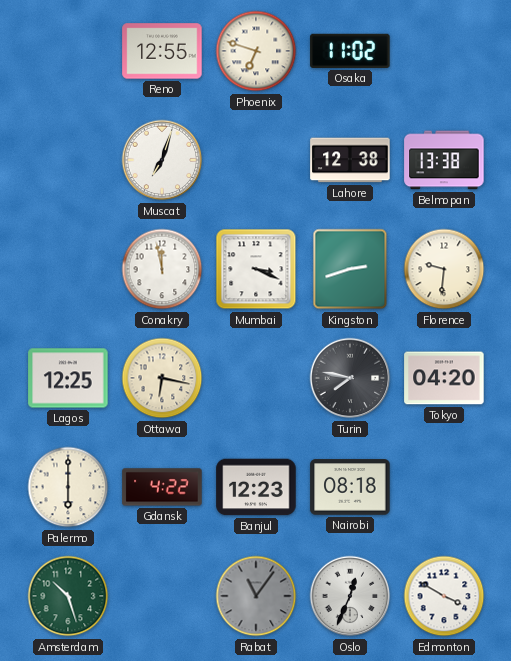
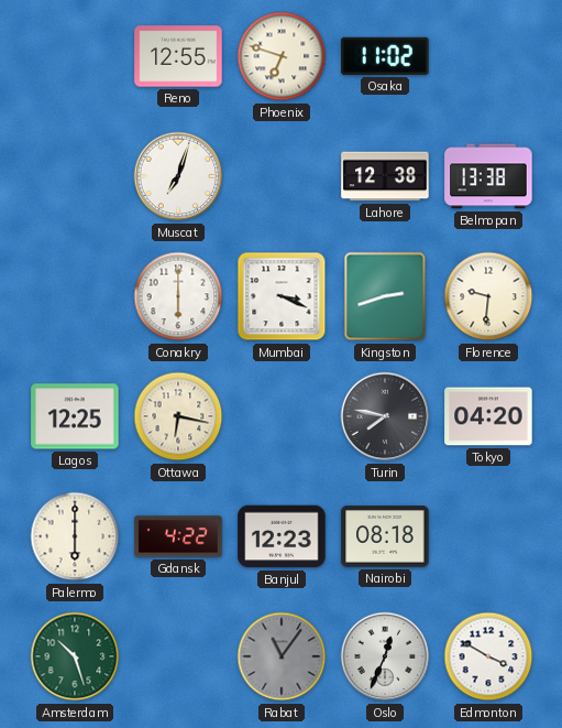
Conakry: 11:58 -> 6:00
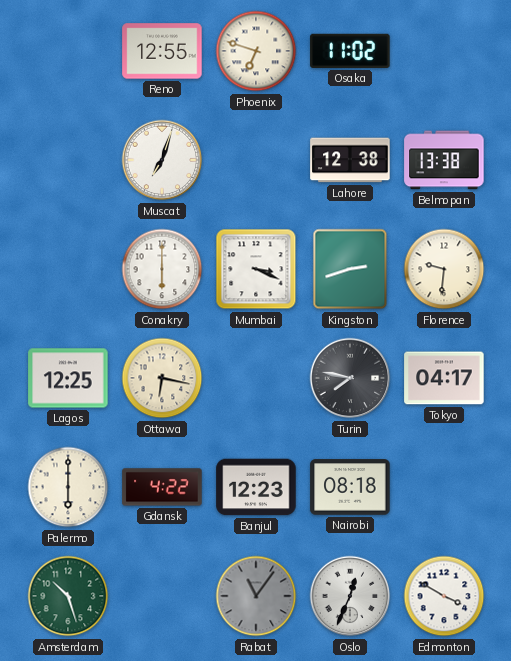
Tokyo: 04:20 -> 04:17
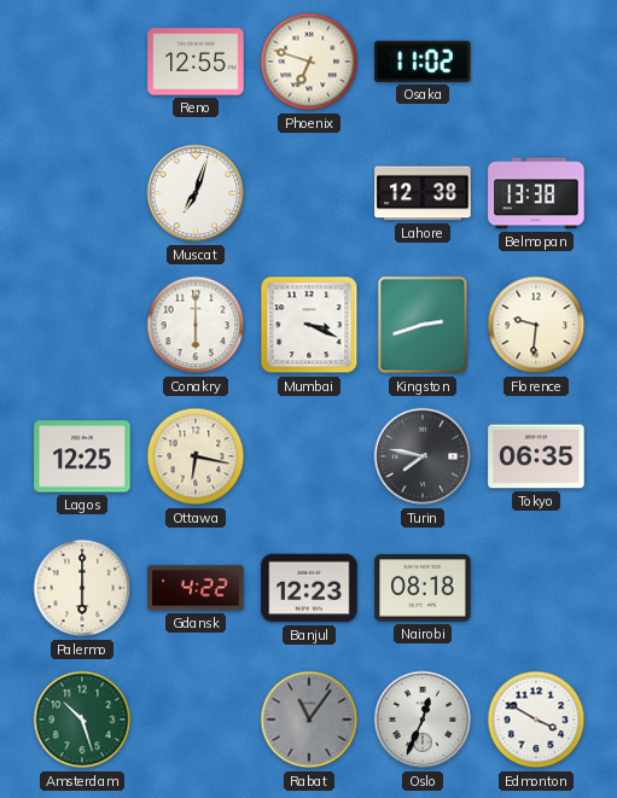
Tokyo: 04:17 -> 06:35
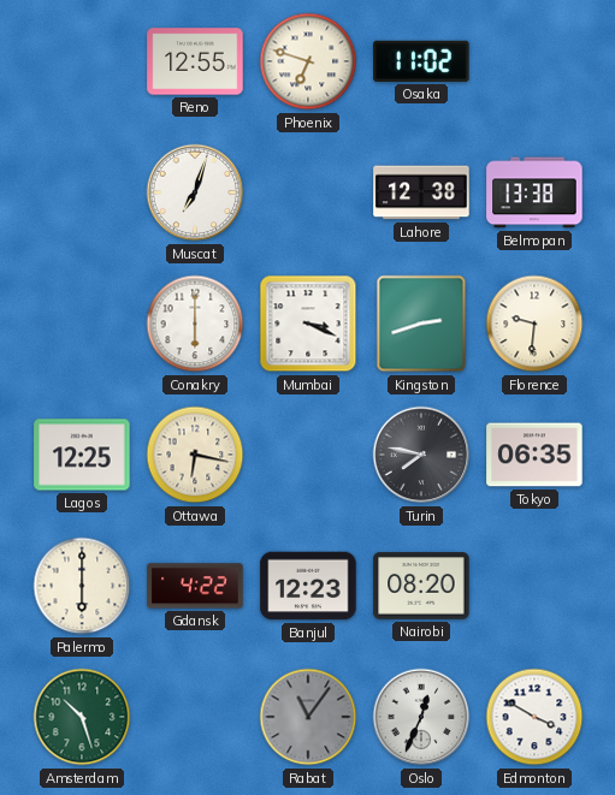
Nairobi: 08:18 -> 08:20
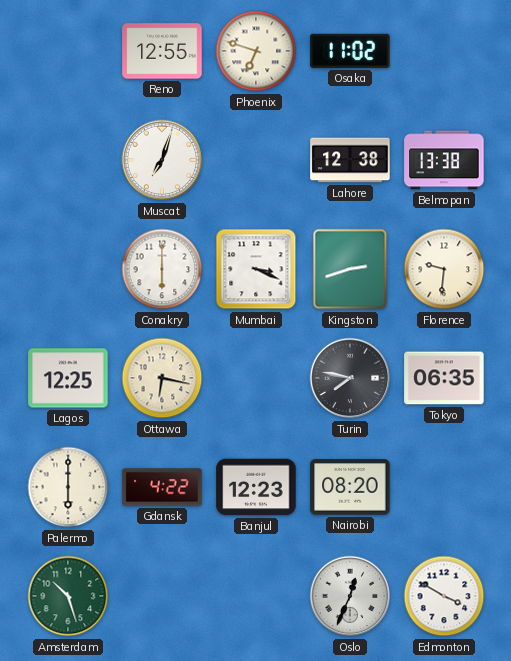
Rabat: 11:06 -> none
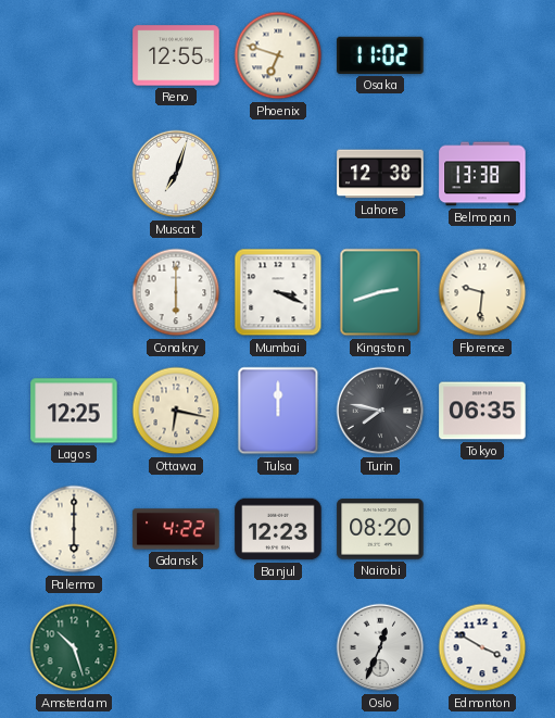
Tulsa: none -> 12:00
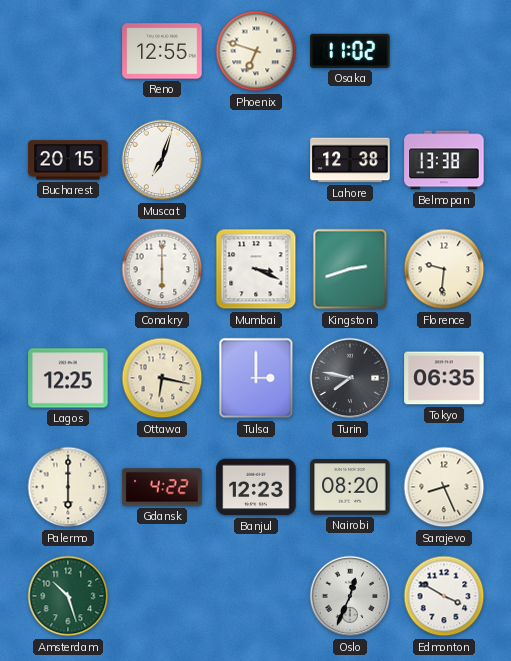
Bucharest: none -> 20:15
Tulsa: 12:00 -> 3:00
Sarajevo: none -> 8:26
